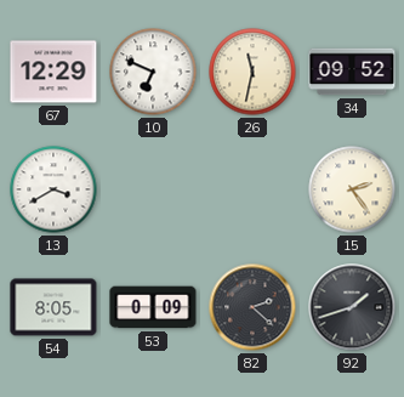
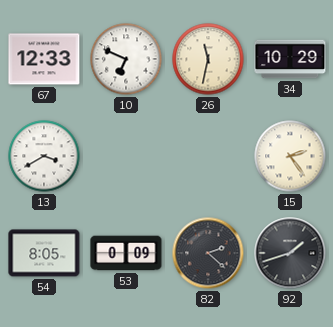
67: 12:29 -> 12:33
34: 09:52 -> 10:29
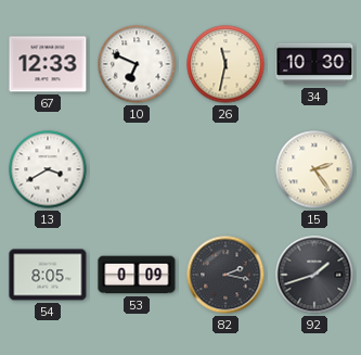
34: 10:29 -> 10:30
82: 2:22 -> 2:17
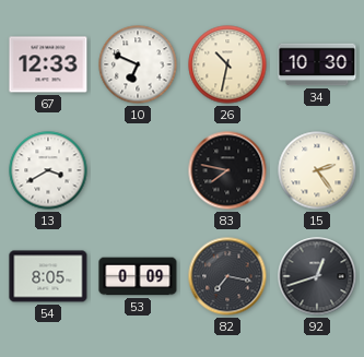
26: 11:32 -> 10:32
83: none -> 7:47
82: 2:17 -> 7:17
92: 1:42 -> 12:42
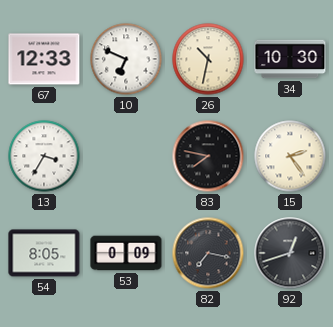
13: 3:40 -> 3:35
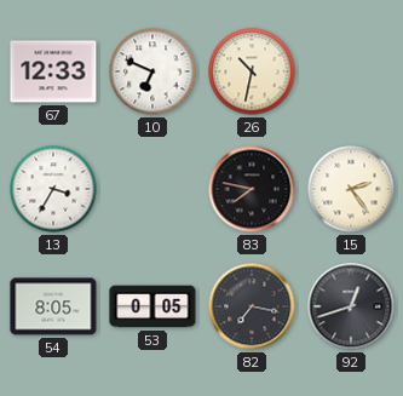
34: 10:30 -> none
53: 0:09 -> 0:05
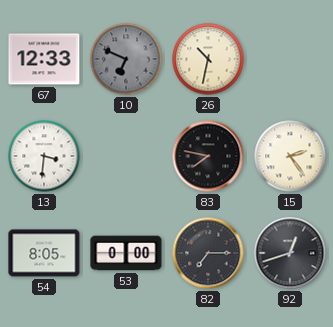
10 dial: white -> grey
13: 3:35 -> 3:31
53: 0:05 -> 0:00
82: 7:17 -> 7:15
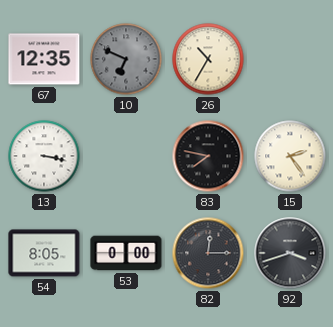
67: 12:33 -> 12:35
26: 10:32 -> 10:35
13: 3:31 -> 3:17
82: 7:15 -> 12:15
92: 12:42 -> 3:42
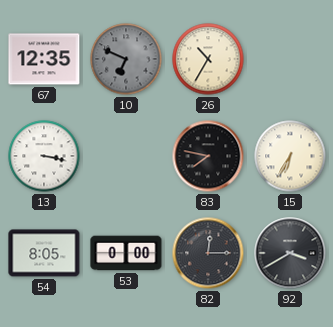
15: 2:24 -> 6:35
92: 3:42 -> 3:40
